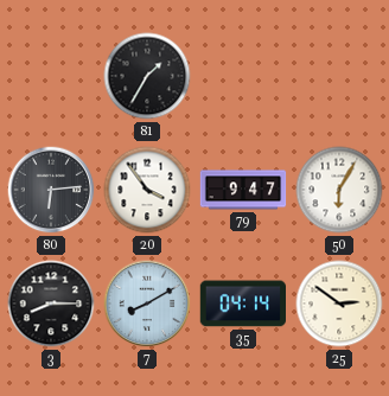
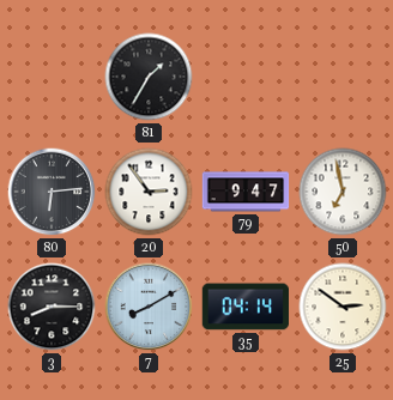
20: 3:54 -> 2:54
50: 6:05 -> 6:58
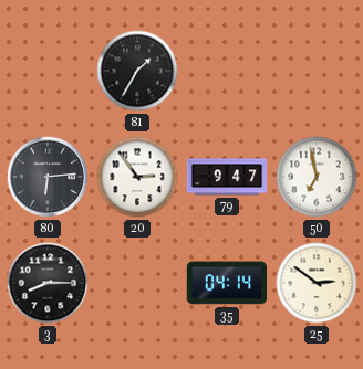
7: 8:10 -> none
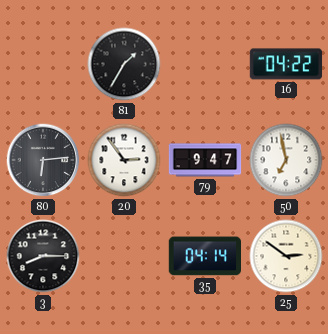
16: none -> 04:22
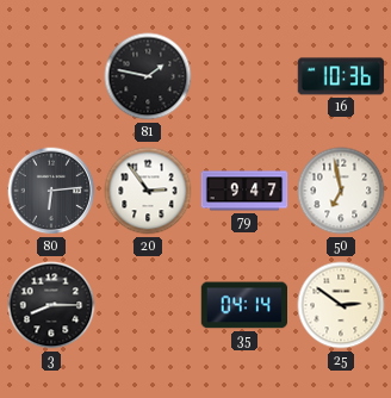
81: 1:35 -> 1:47
16: 04:22 -> 10:36
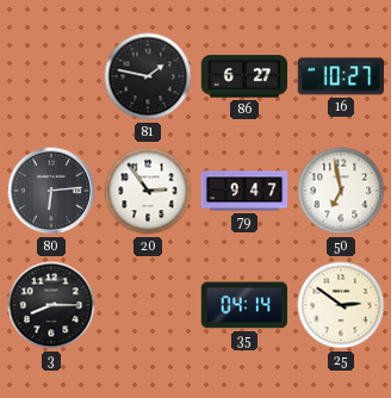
86: none -> 6:27
16: 10:36 -> 10:27
